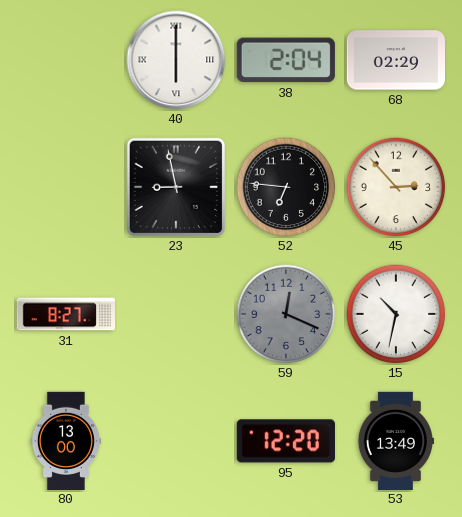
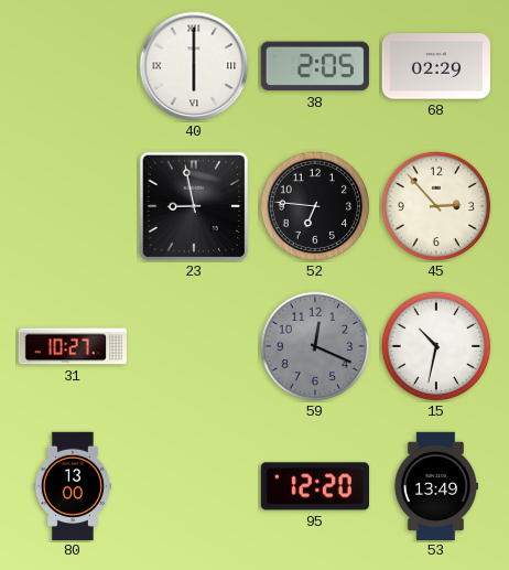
38: 2:04 -> 2:05
31: 8:27 -> 10:27
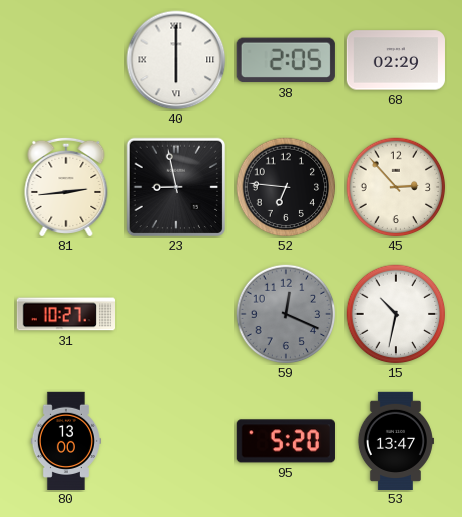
81: none -> 2:44
95: 12:20 -> 5:20
53: 13:49 -> 13:47
